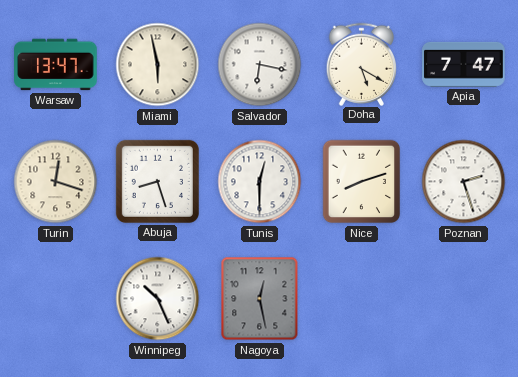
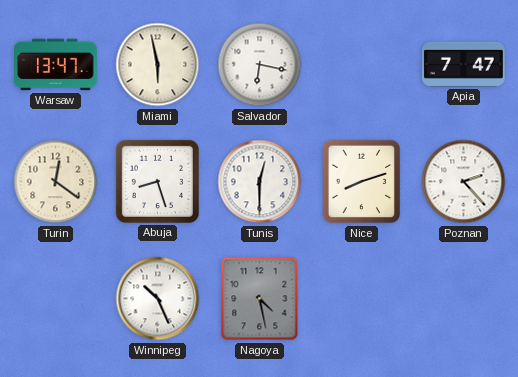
Doha: 5:20 -> none
Turin: 12:18 -> 12:21
Poznan: 2:27 -> 2:23
Nagoya: 12:28 -> 4:28
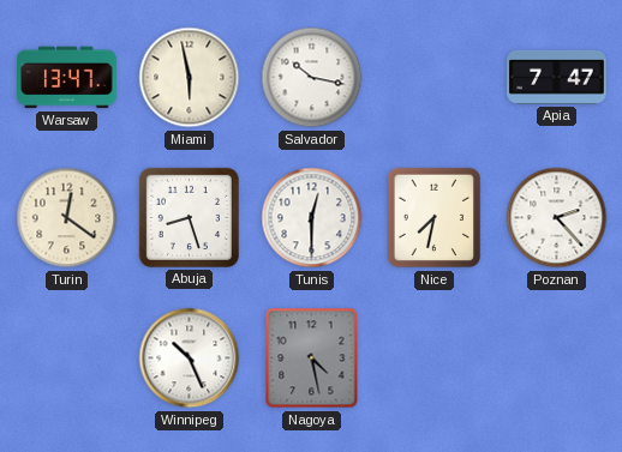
Salvador: 6:17 -> 10:17
Nice: 8:12 -> 7:32
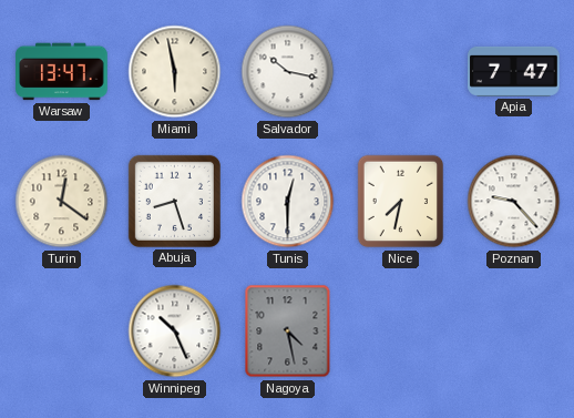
Poznan: 2:23 -> 9:23
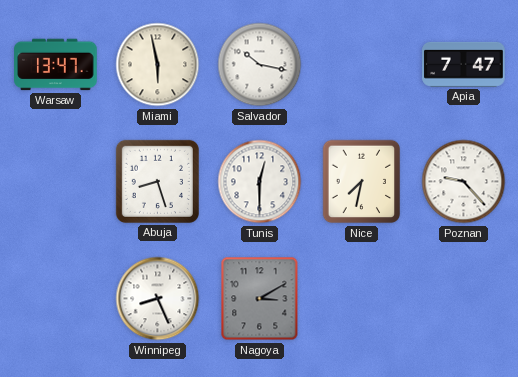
Turin: 12:21 -> none
Winnipeg: 10:26 -> 8:26
Nagoya: 4:28 -> 3:10
